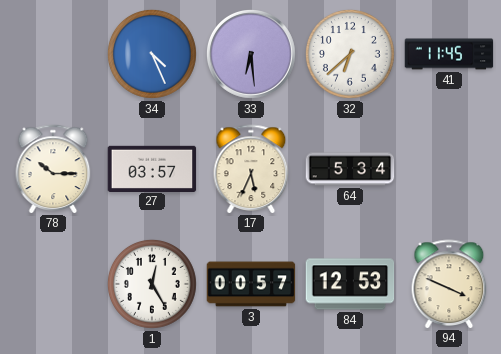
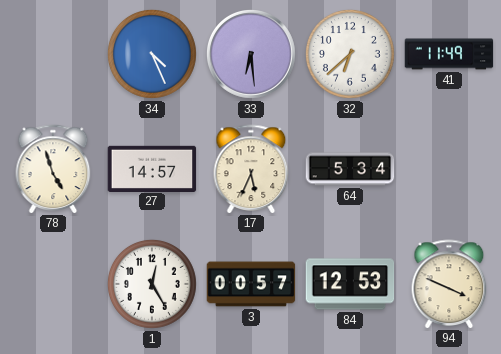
41: 11:45 -> 11:49
78: 10:15 -> 4:57
27: 03:57 -> 14:57
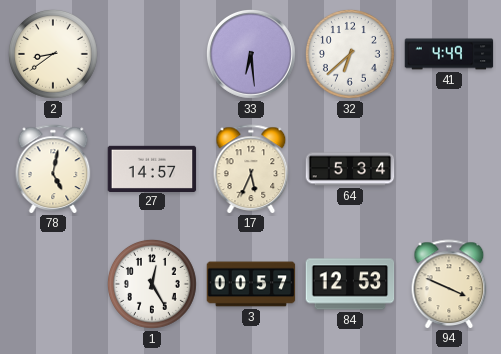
2: none -> 8:39
34: 4:26 -> none
41: 11:49 -> 4:49
78: 4:57 -> 5:02
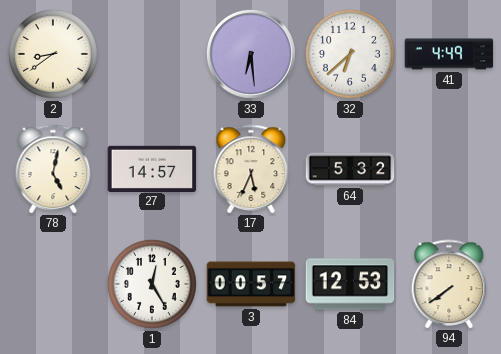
64: 5:34 -> 5:32
94: 3:49 -> 7:39
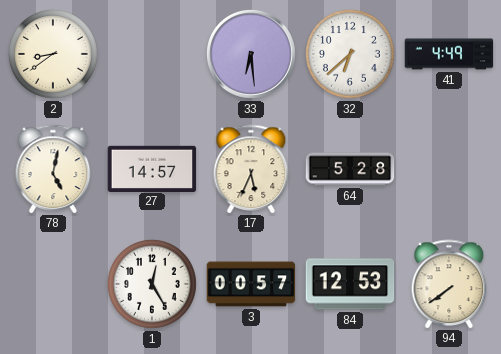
64: 5:32 -> 5:28
